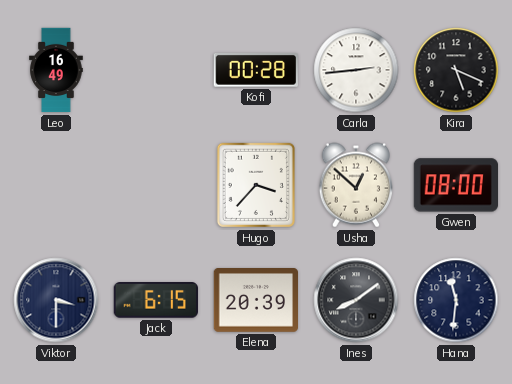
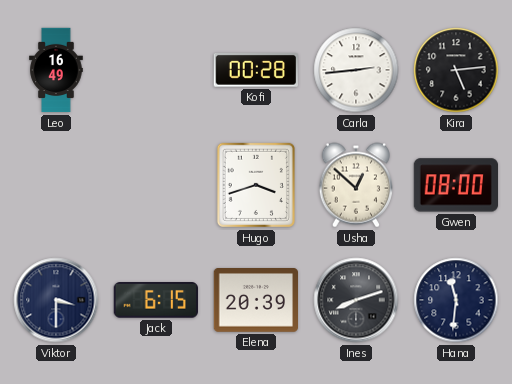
Kira: 5:19 -> 5:14
Hugo: 3:37 -> 3:42
Ines: 8:09 -> 8:12
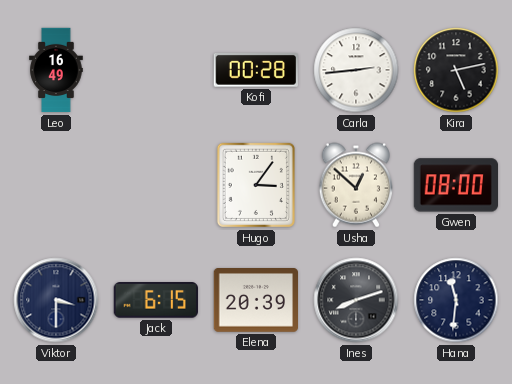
Kira: 5:14 -> 5:13
Hugo: 3:42 -> 3:06
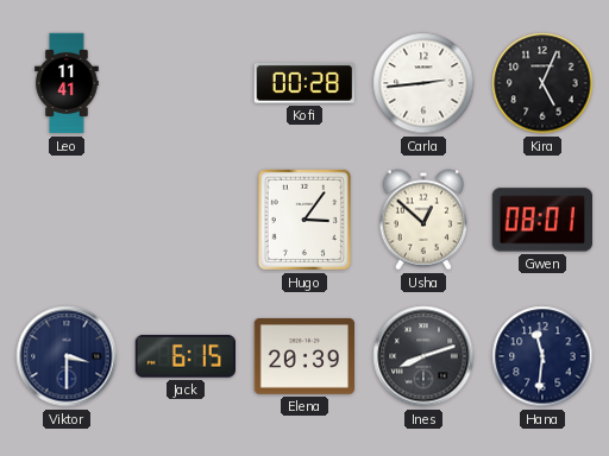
Leo: 16:49 -> 11:41
Kira: 5:13 -> 5:04
Gwen: 08:00 -> 08:01
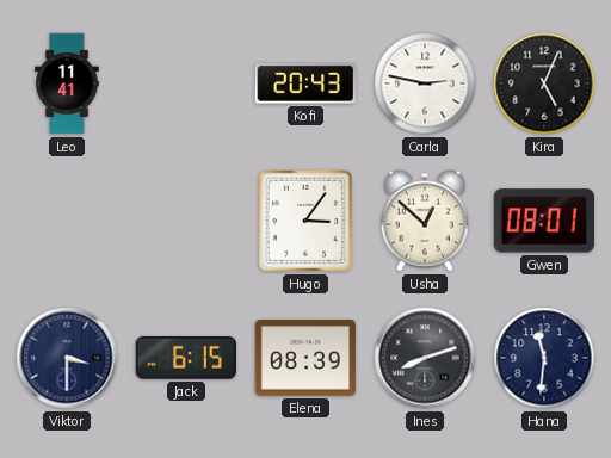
Kofi: 00:28 -> 20:43
Carla: 2:44 -> 2:47
Elena: 20:39 -> 08:39
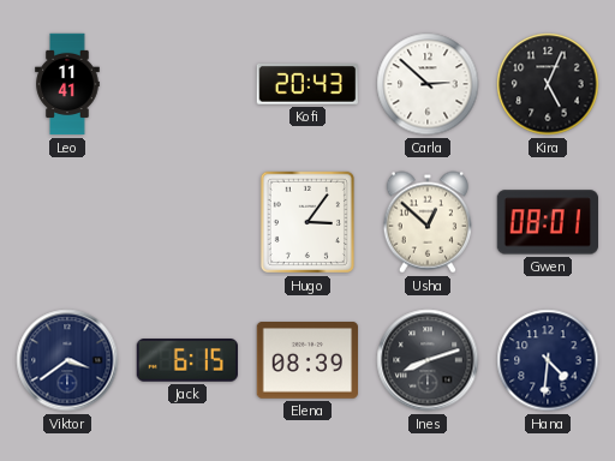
Carla: 2:47 -> 2:52
Viktor: 3:30 -> 3:39
Hana: 11:31 -> 4:31
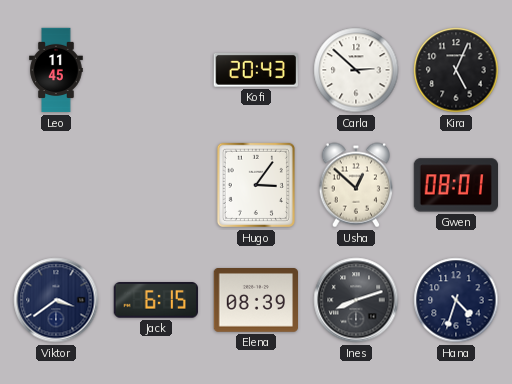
Leo: 11:41 -> 11:45
Hana: 4:31 -> 4:33
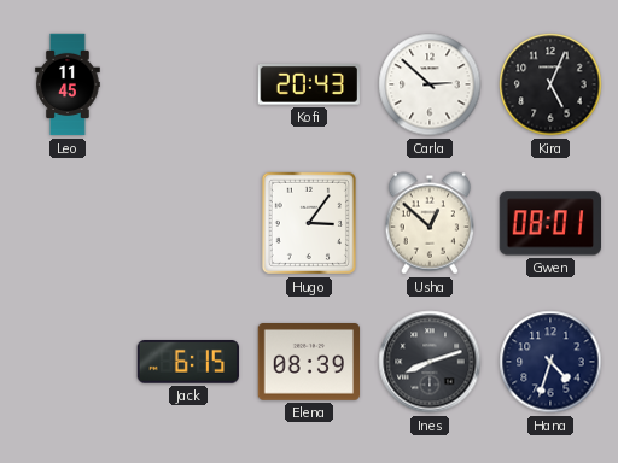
Viktor: 3:39 -> none
